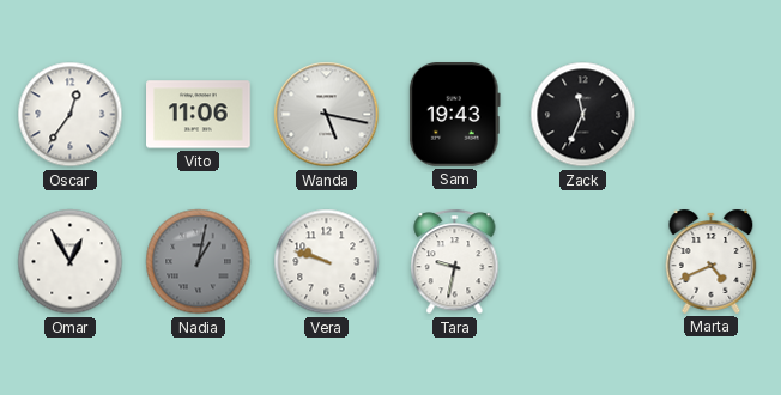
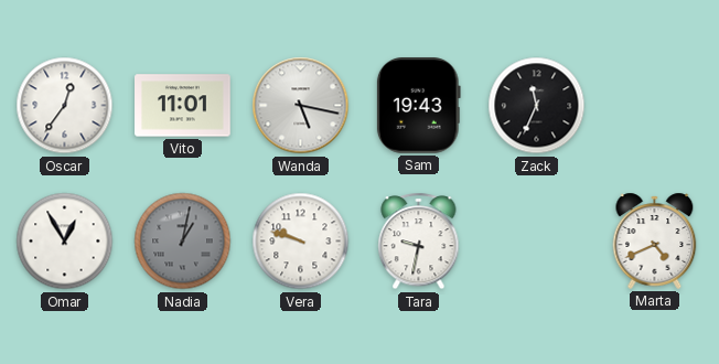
Vito: 11:06 -> 11:01
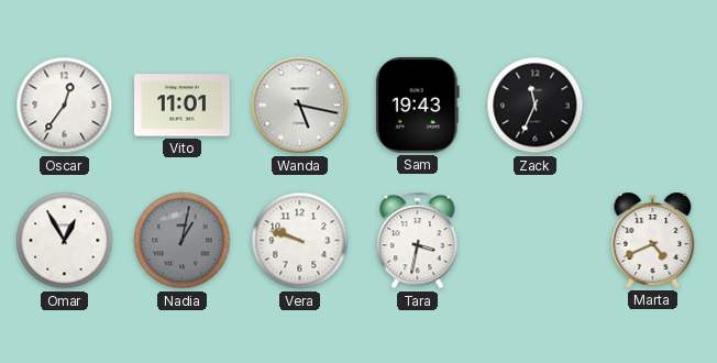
Tara: 9:32 -> 3:32
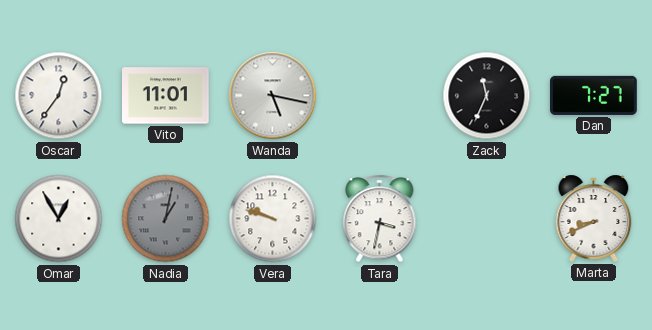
Sam: 19:43 -> none
Dan: none -> 7:27
Marta: 4:41 -> 8:41
